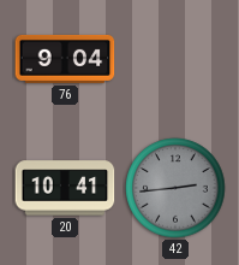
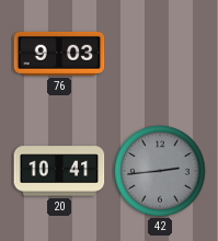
76: 9:04 -> 9:03
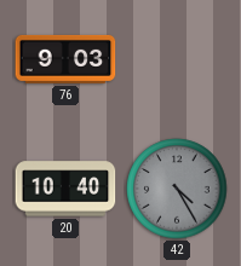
20: 10:41 -> 10:40
42: 2:44 -> 4:25
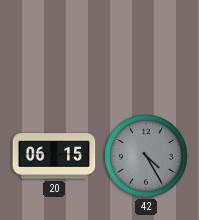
76: 9:03 -> none
20: 10:40 -> 06:15
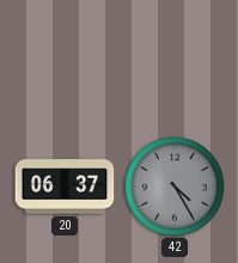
20: 06:15 -> 06:37
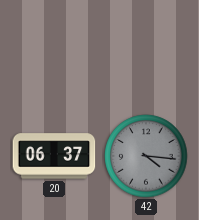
42: 4:25 -> 4:16
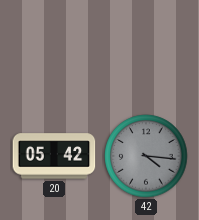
20: 06:37 -> 05:42
